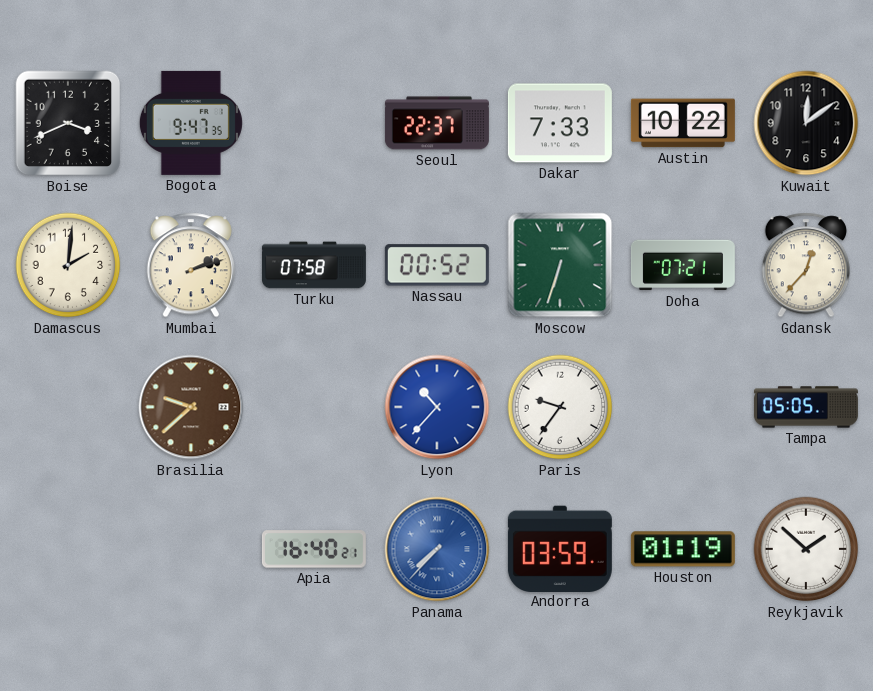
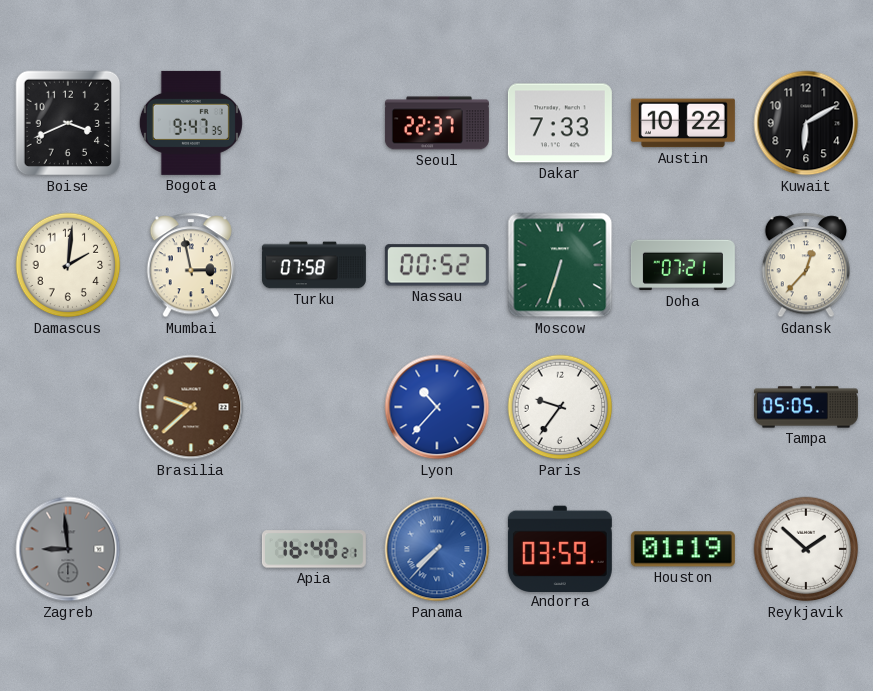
Kuwait: 12:09 -> 6:10
Mumbai: 2:12 -> 2:58
Zagreb: none -> 8:59
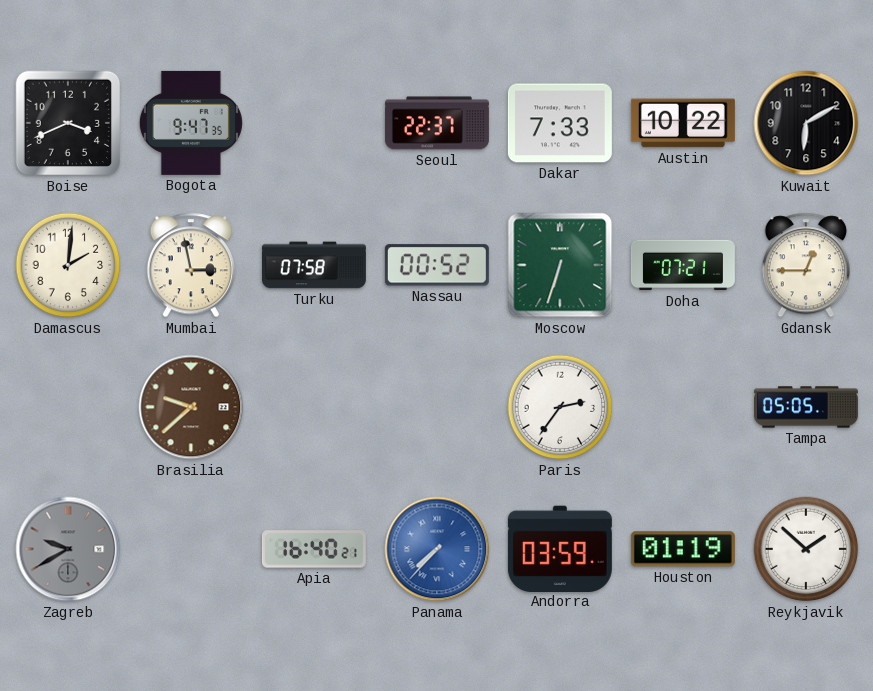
Gdansk: 12:37 -> 12:45
Lyon: 10:37 -> none
Paris: 9:36 -> 2:36
Zagreb: 8:59 -> 9:40
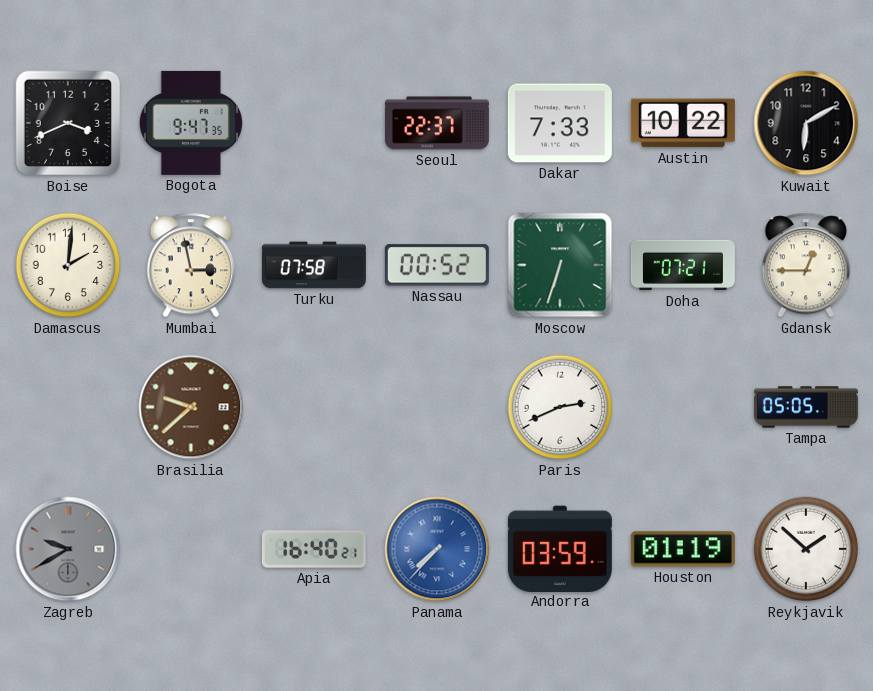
Paris: 2:36 -> 2:41
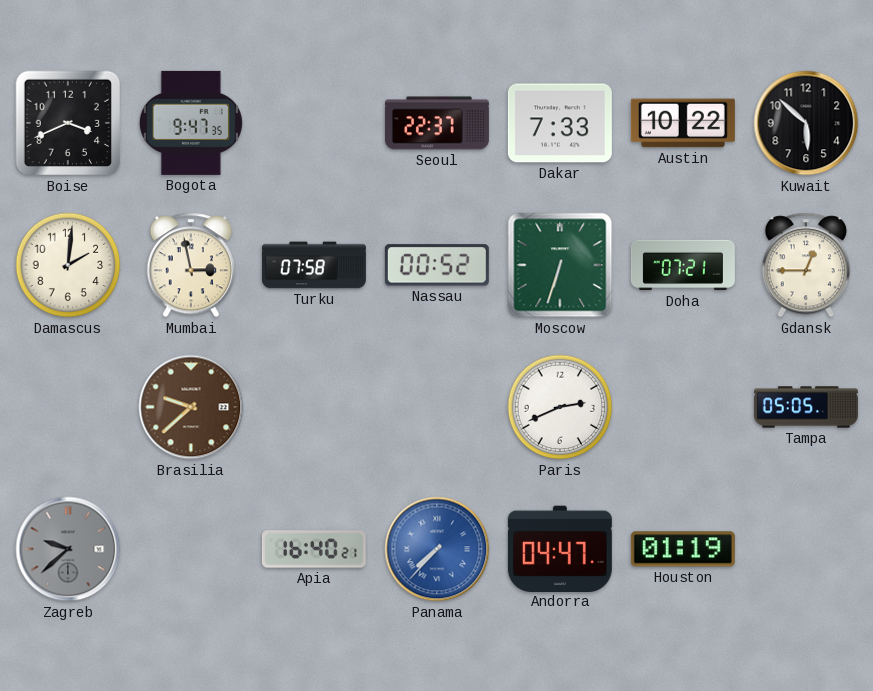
Kuwait: 6:10 -> 5:52
Zagreb: 9:40 -> 9:38
Andorra: 03:59 -> 04:47
Reykjavik: 1:52 -> none
